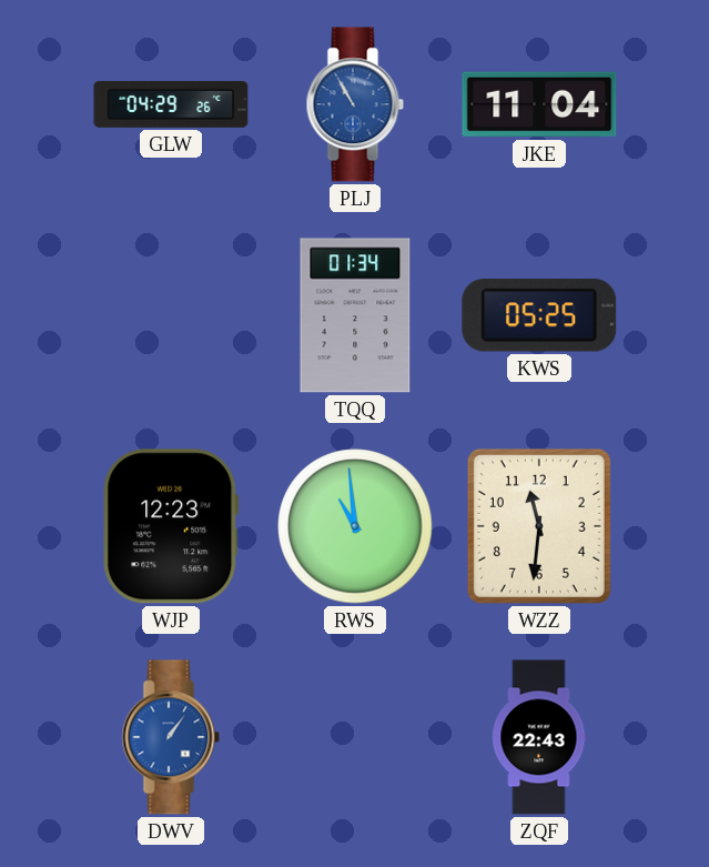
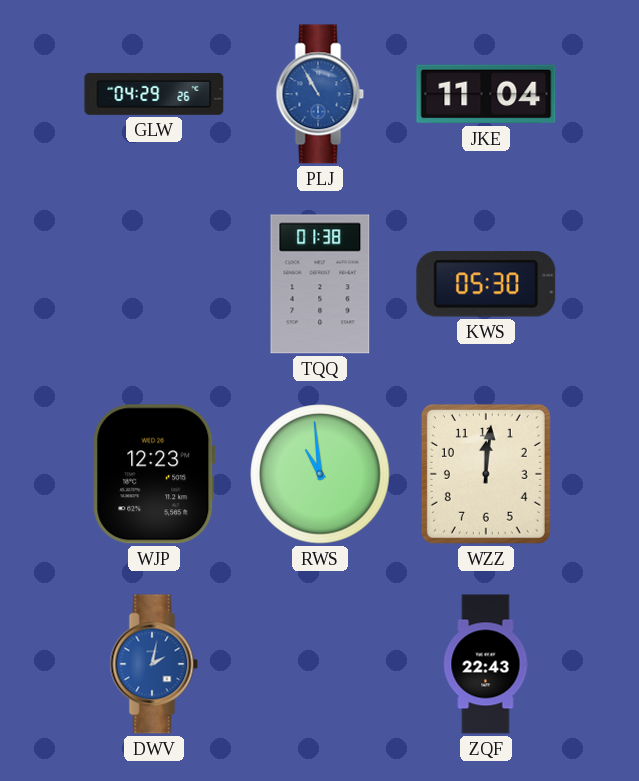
TQQ: 01:34 -> 01:38
KWS: 05:25 -> 05:30
WZZ: 11:31 -> 12:01
DWV: 1:06 -> 2:02
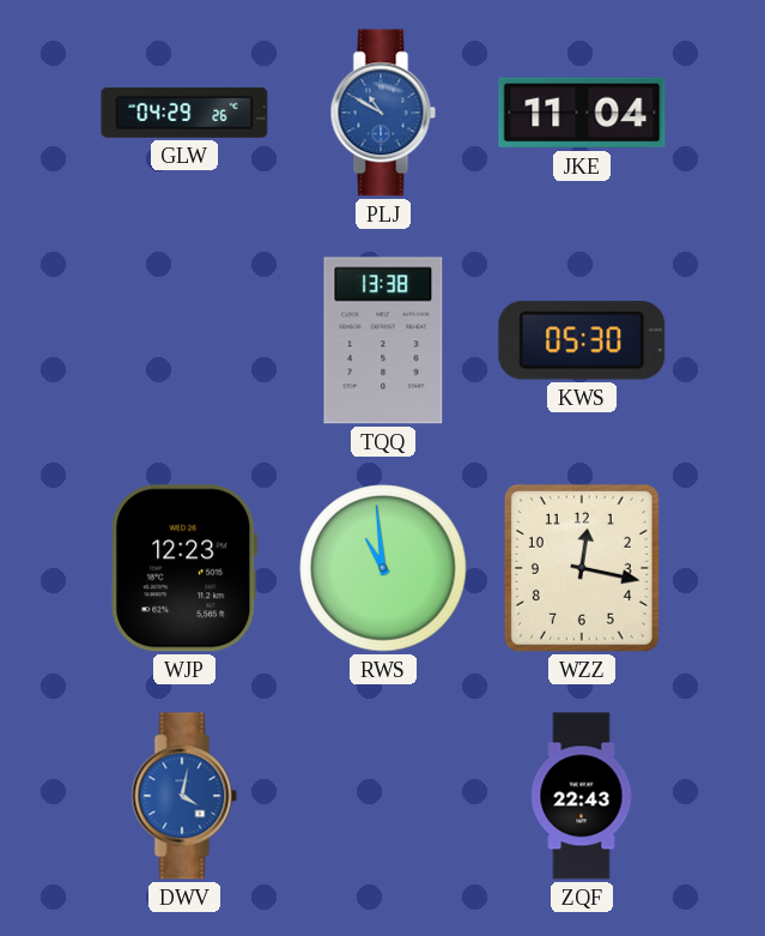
PLJ: 10:55 -> 10:50
TQQ: 01:38 -> 13:38
WZZ: 12:01 -> 12:17
DWV: 2:02 -> 4:02
